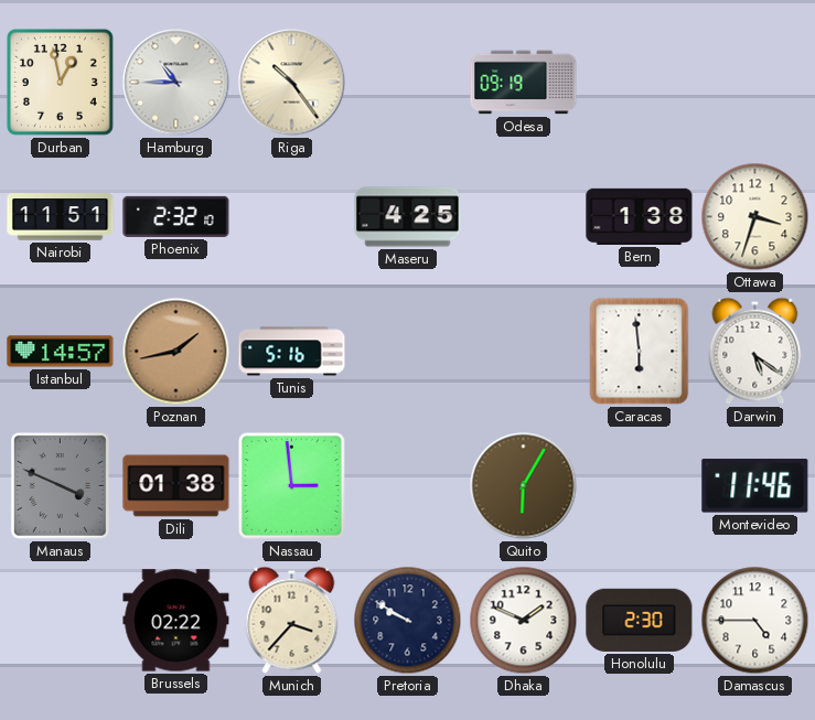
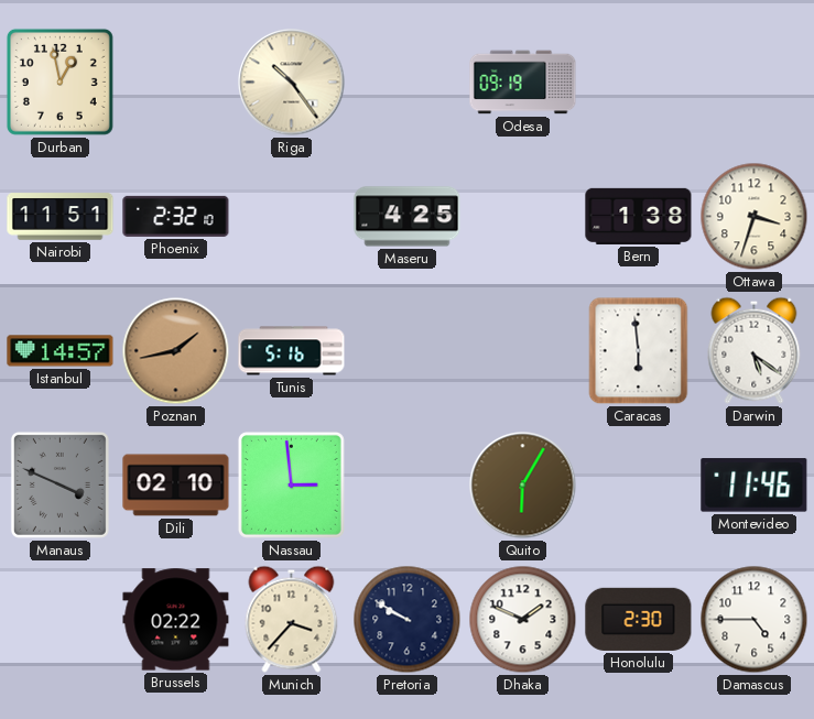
Hamburg: 10:45 -> none
Dili: 01:38 -> 02:10
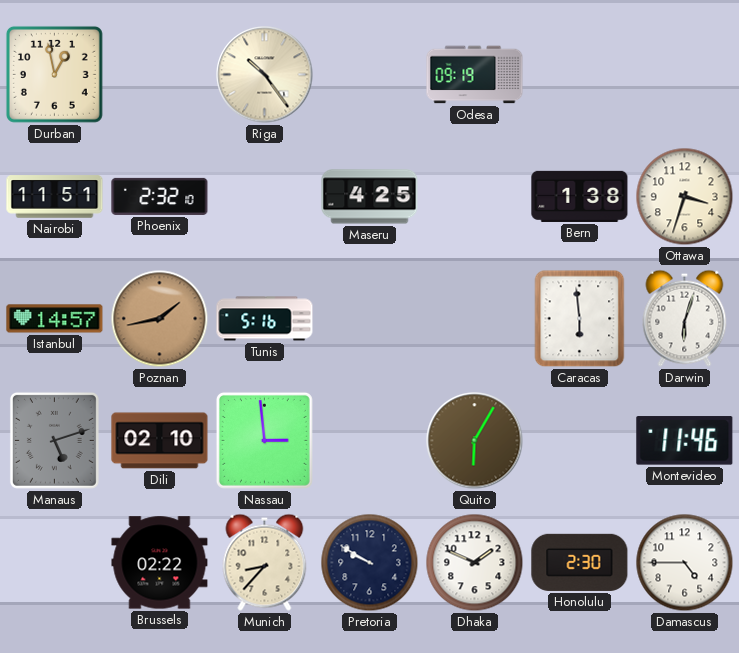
Darwin: 5:21 -> 6:03
Manaus: 3:49 -> 5:12
Munich: 3:37 -> 8:37
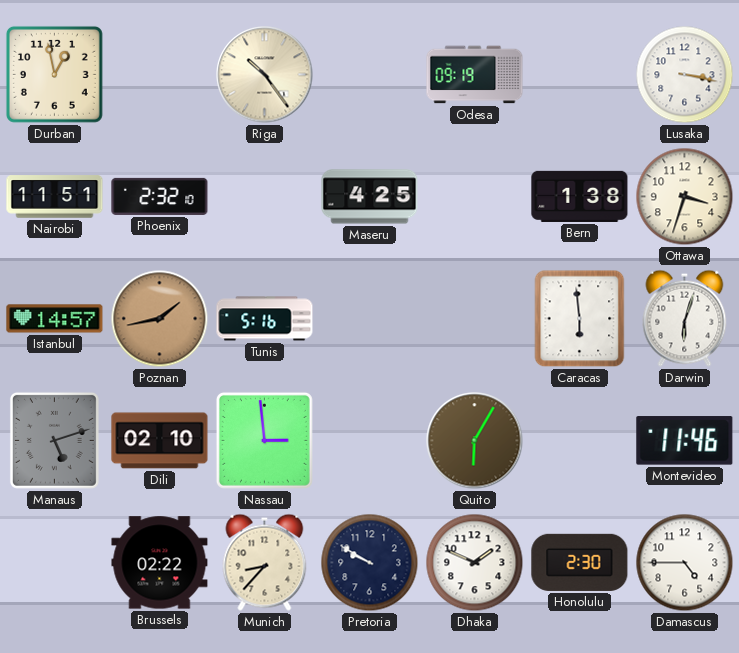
Lusaka: none -> 3:17
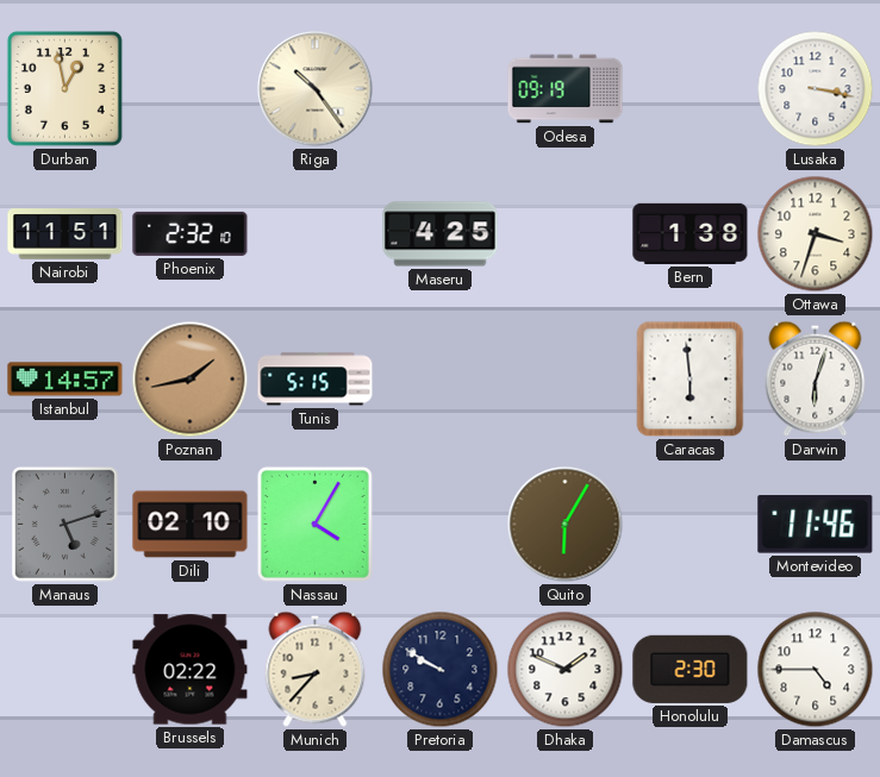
Tunis: 5:16 -> 5:15
Nassau: 2:59 -> 4:05
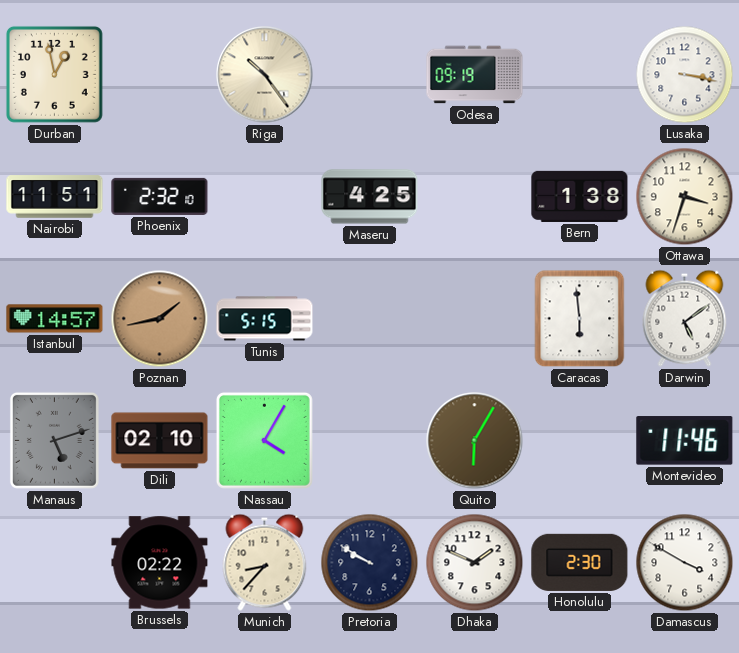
Darwin: 6:03 -> 5:09
Damascus: 4:45 -> 3:50
